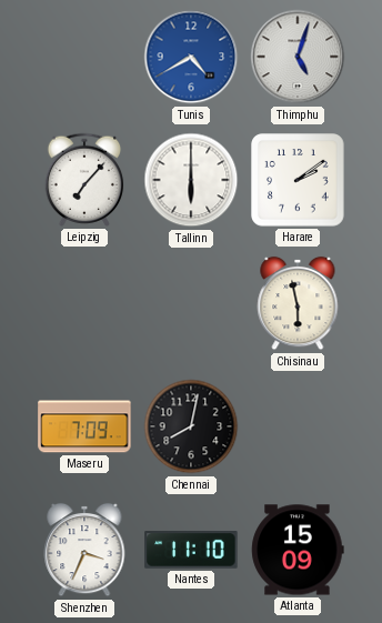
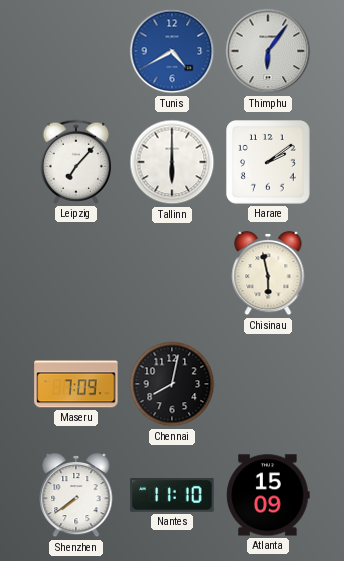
Thimphu: 5:03 -> 6:06
Shenzhen: 3:34 -> 7:39
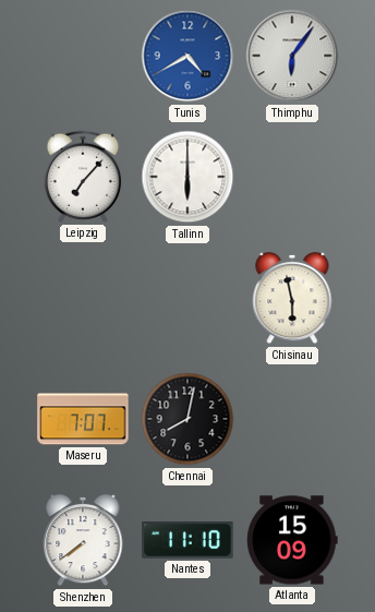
Harare: 2:09 -> none
Maseru: 7:09 -> 7:07
